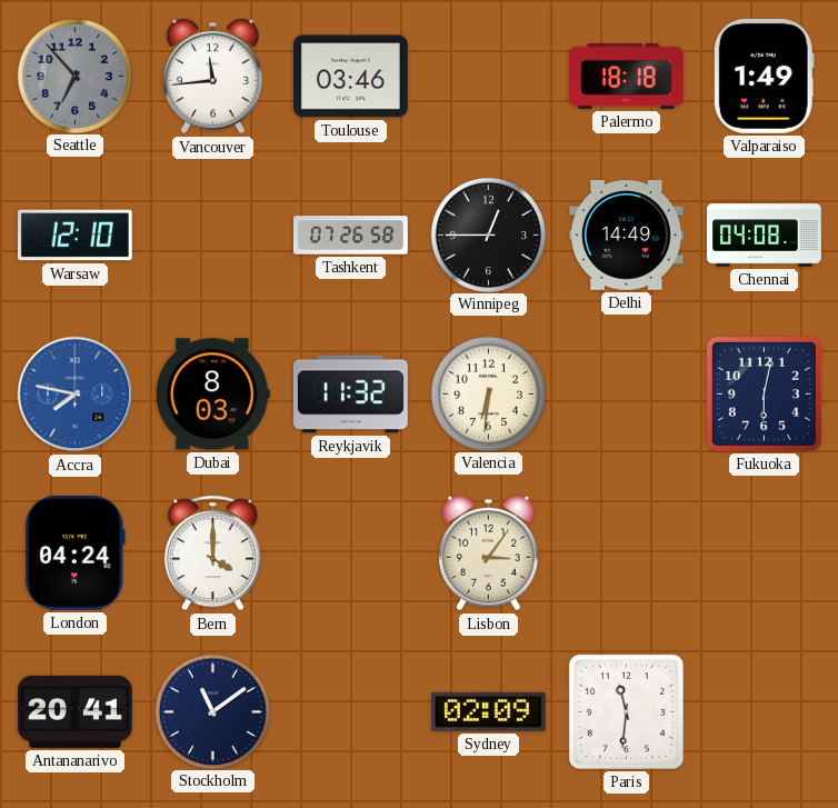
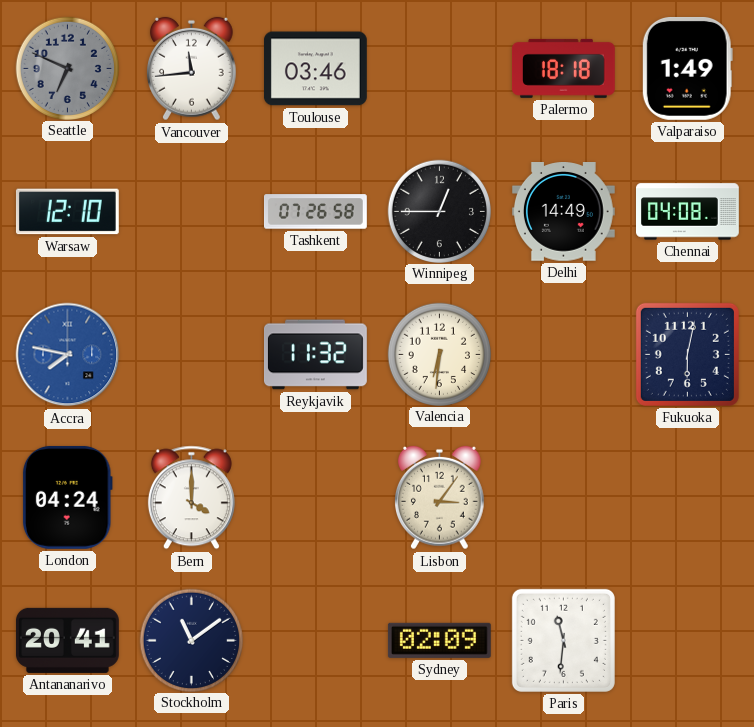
Seattle: 6:53 -> 6:49
Dubai: 8:03 -> none
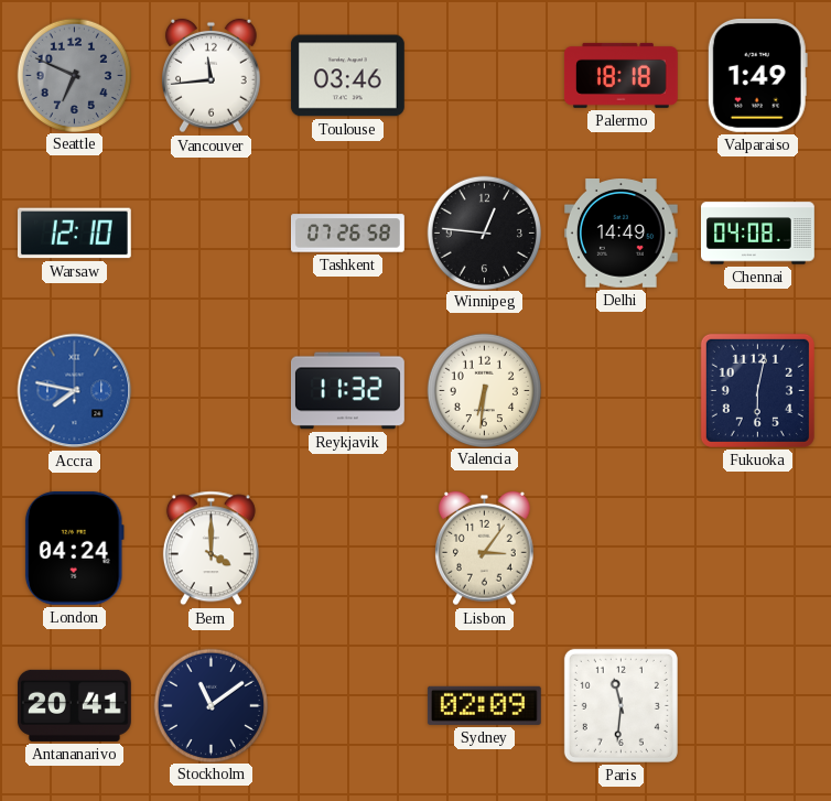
Winnipeg: 12:45 -> 12:46
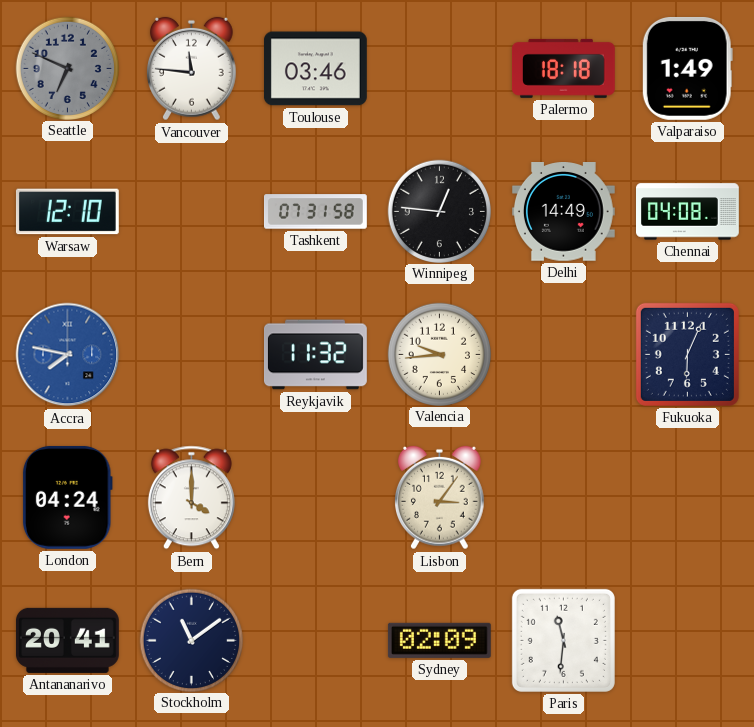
Vancouver: 11:44 -> 11:46
Tashkent: 07:26 -> 07:31
Valencia: 6:31 -> 9:44
Fukuoka: 6:02 -> 6:04
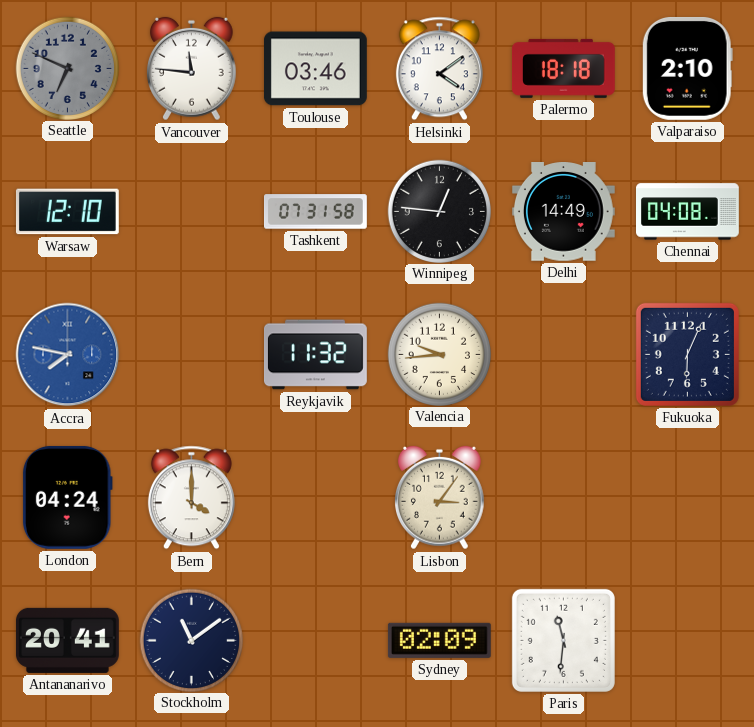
Helsinki: none -> 4:09
Valparaiso: 1:49 -> 2:10
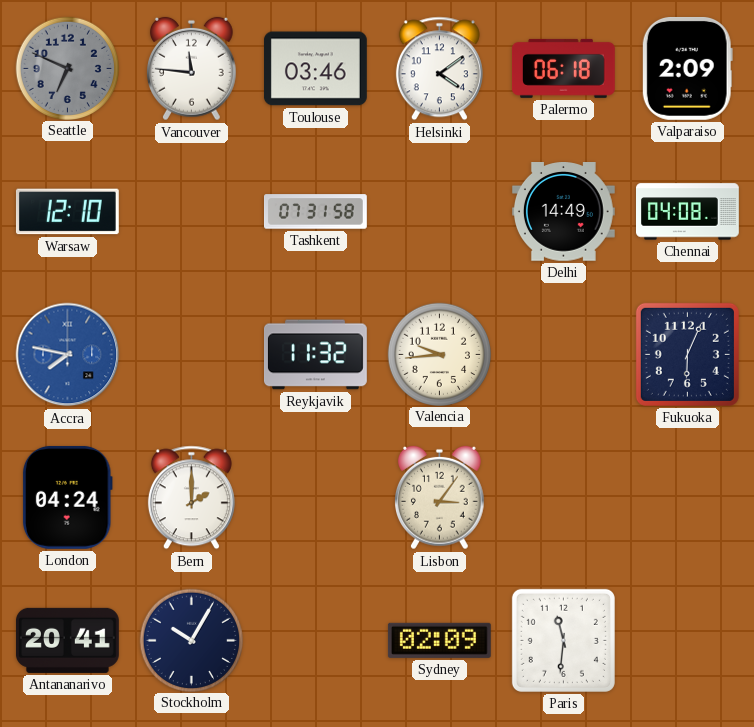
Palermo: 18:18 -> 06:18
Valparaiso: 2:10 -> 2:09
Winnipeg: 12:46 -> none
Bern: 4:00 -> 2:00
Stockholm: 11:09 -> 10:05
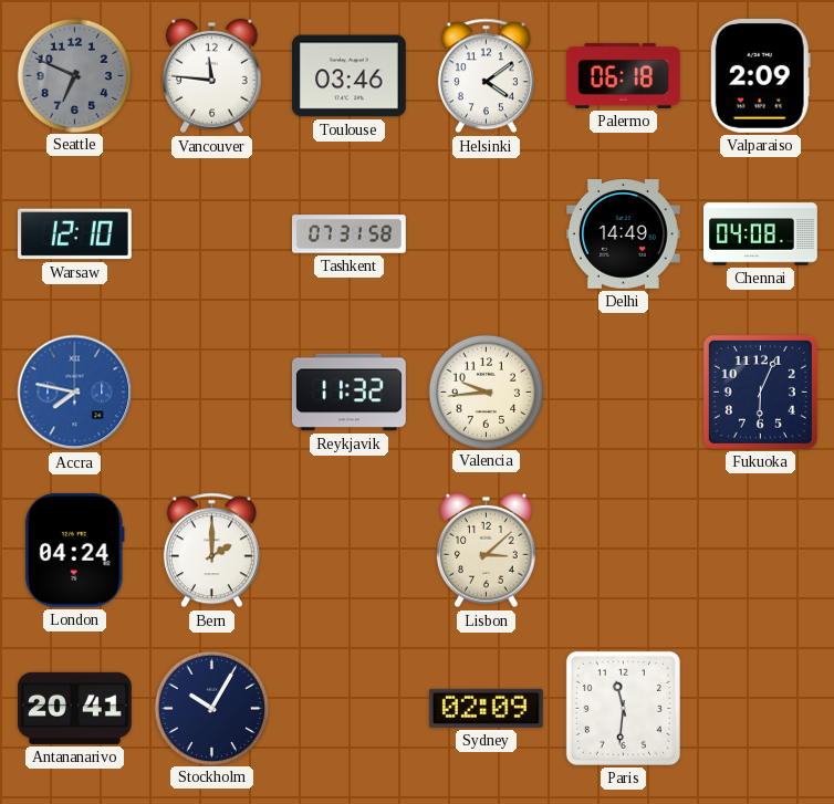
Lisbon: 3:06 -> 3:08
